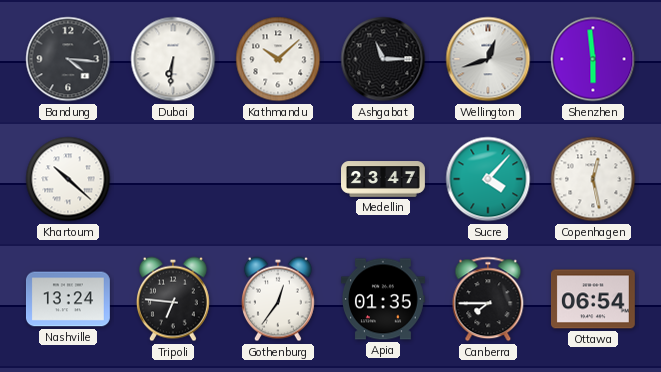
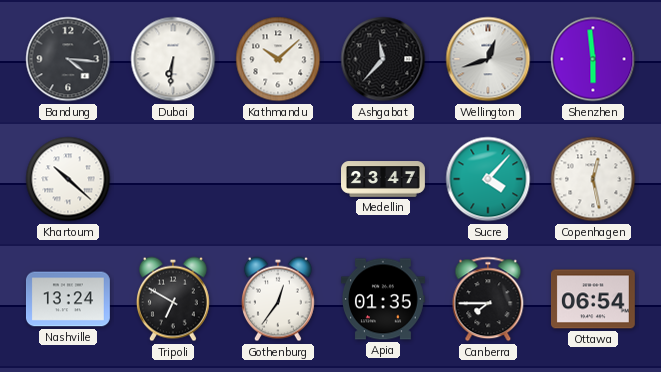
Ashgabat: 11:15 -> 11:37
Tripoli: 6:46 -> 6:50
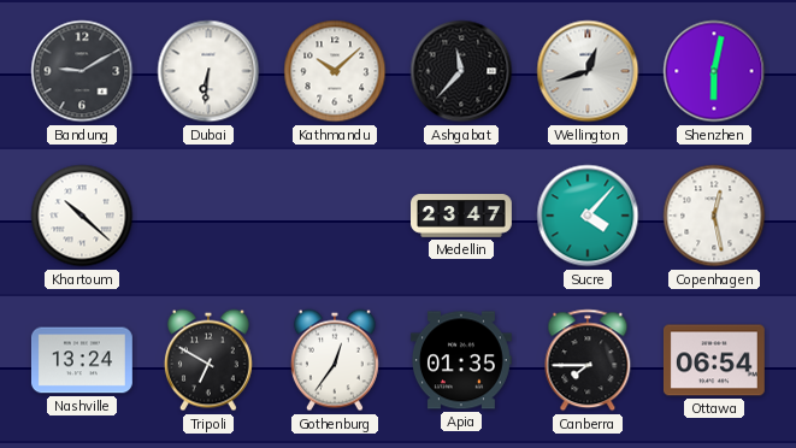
Bandung: 4:16 -> 9:10
Shenzhen: 5:59 -> 6:02
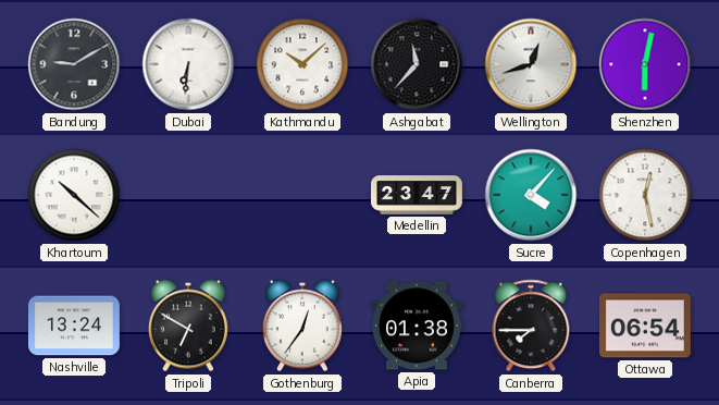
Apia: 01:35 -> 01:38
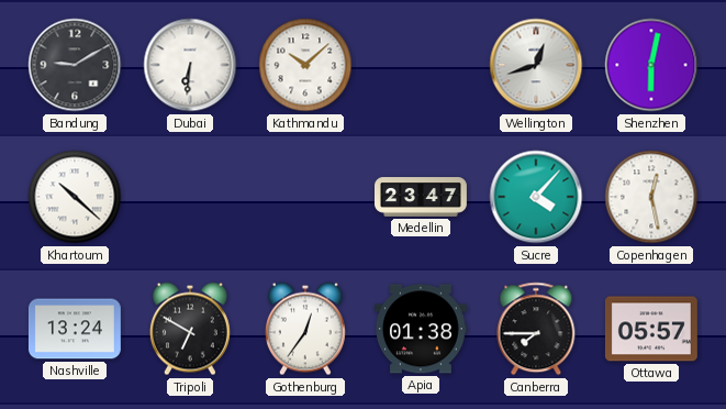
Ashgabat: 11:37 -> none
Ottawa: 06:54 -> 05:57
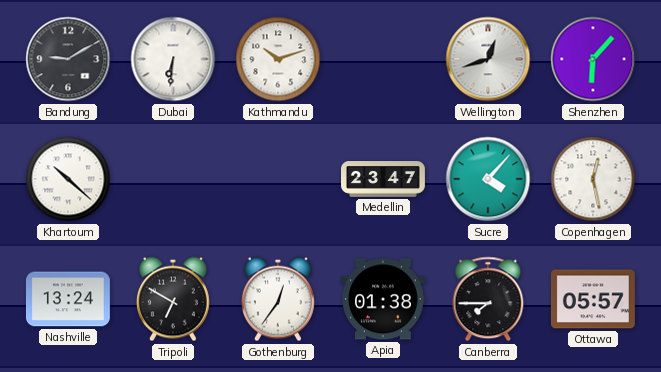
Kathmandu: 10:08 -> 10:12
Shenzhen: 6:02 -> 6:07
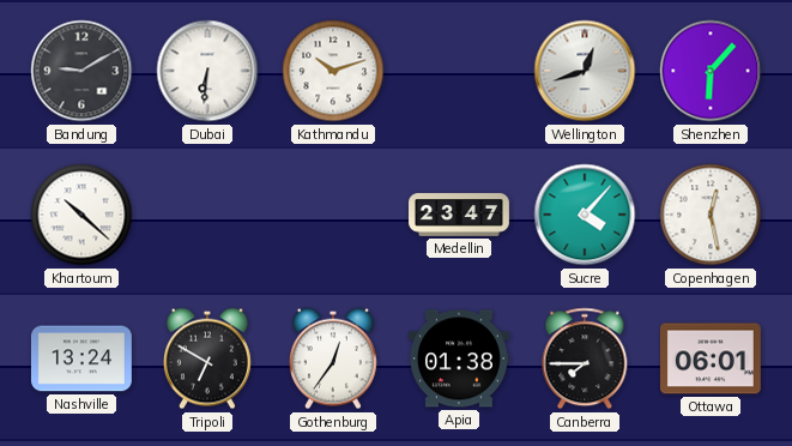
Ottawa: 05:57 -> 06:01
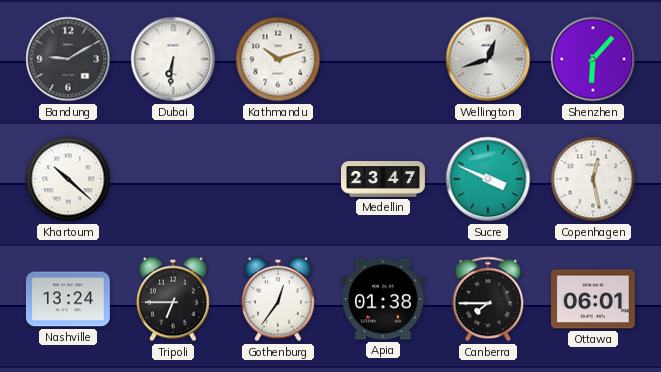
Sucre: 4:07 -> 3:49
Tripoli: 6:50 -> 6:45
